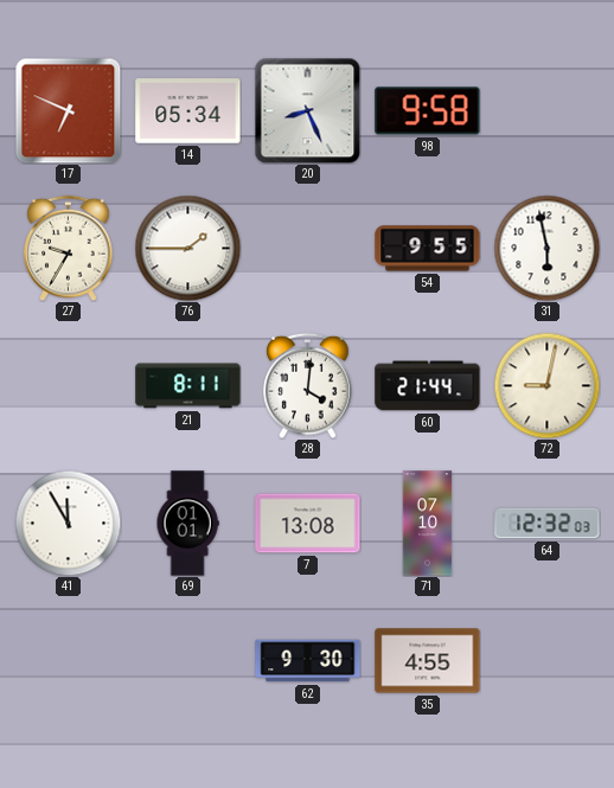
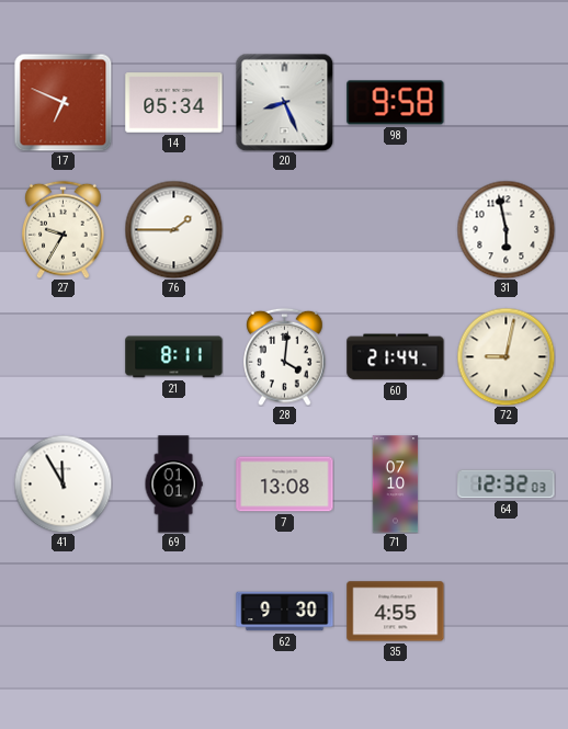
54: 9:55 -> none
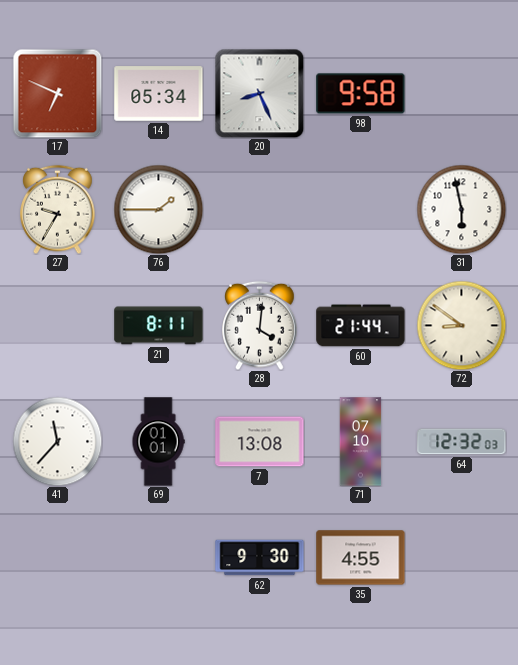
72: 9:02 -> 8:51
41: 11:55 -> 11:37
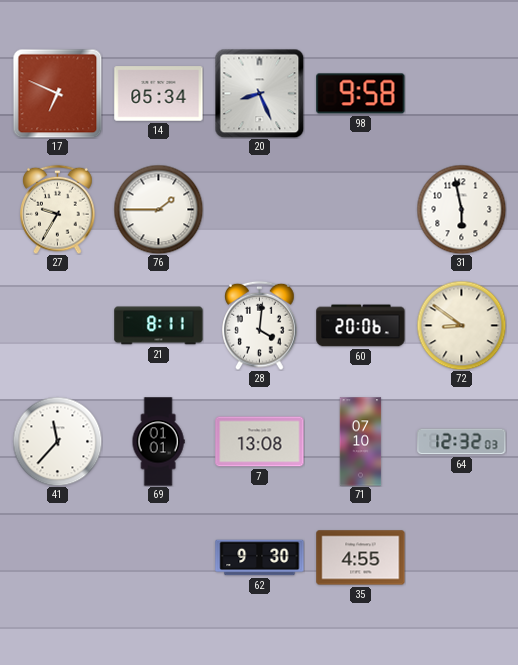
60: 21:44 -> 20:06
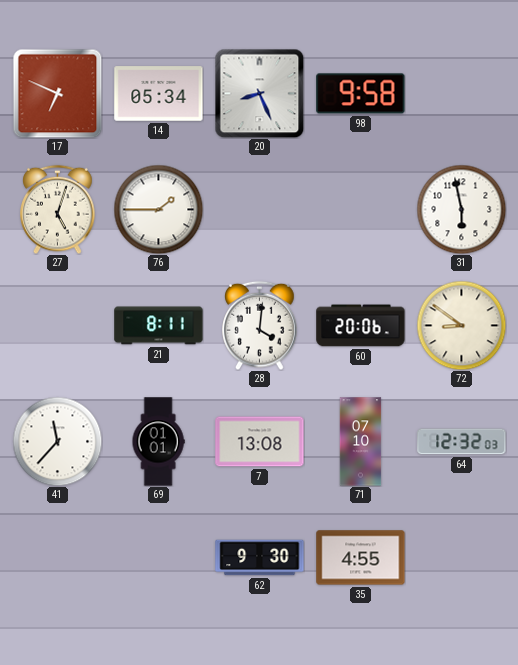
27: 9:35 -> 5:03
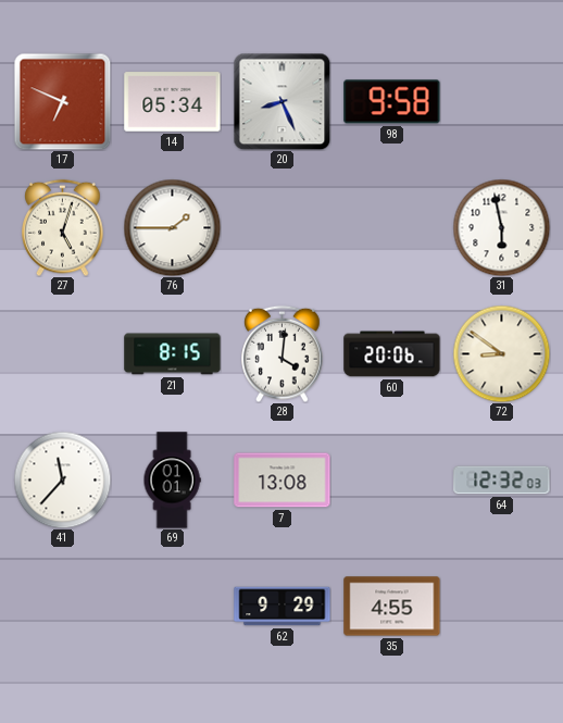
21: 8:11 -> 8:15
71: 07:10 -> none
62: 9:30 -> 9:29
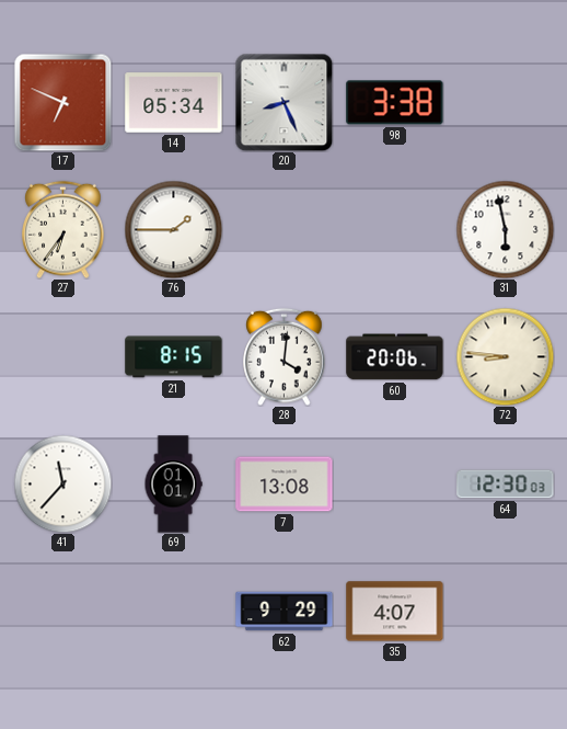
98: 9:58 -> 3:38
27: 5:03 -> 6:36
72: 8:51 -> 8:46
64: 12:32 -> 12:30
35: 4:55 -> 4:07
